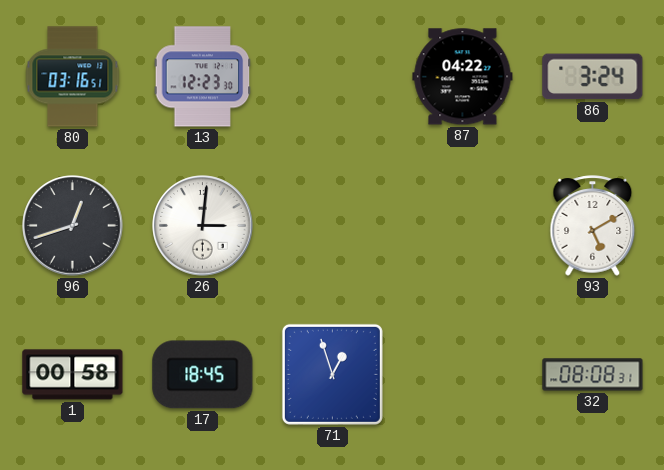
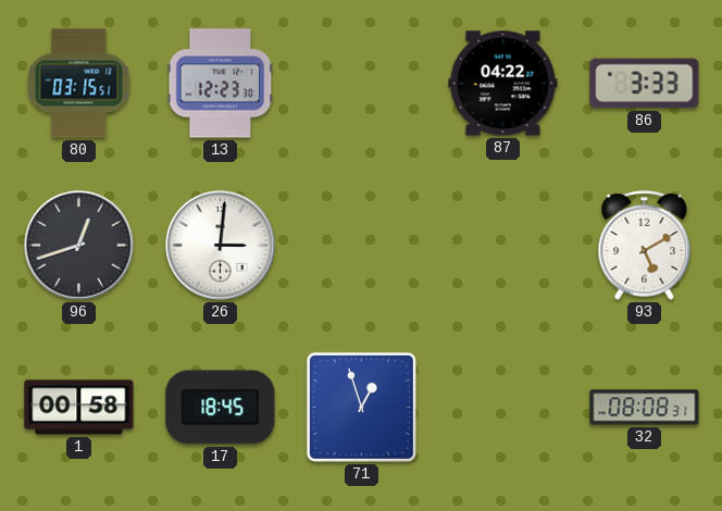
80: 03:16 -> 03:15
86: 3:24 -> 3:33
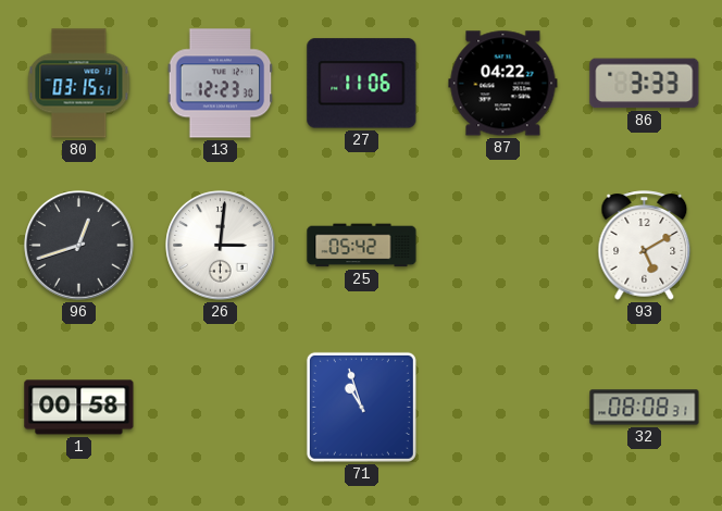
27: none -> 11:06
25: none -> 05:42
17: 18:45 -> none
71: 12:57 -> 10:57
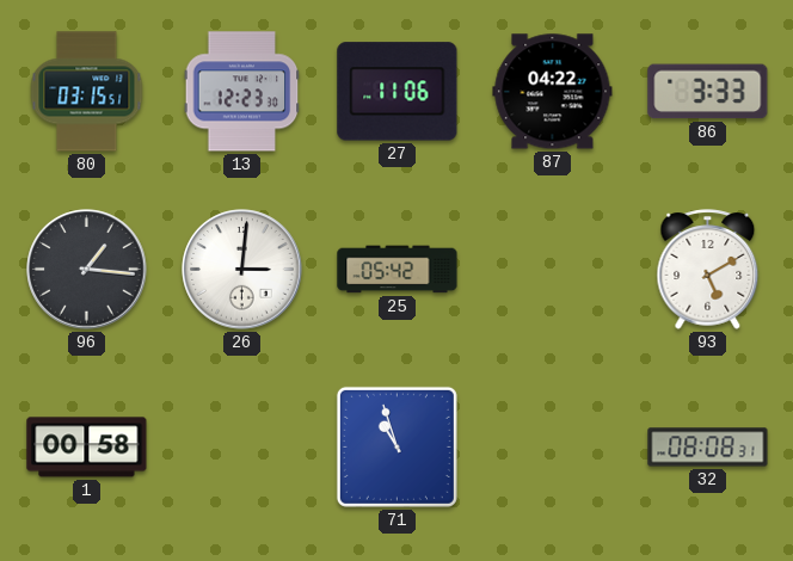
96: 12:42 -> 1:16
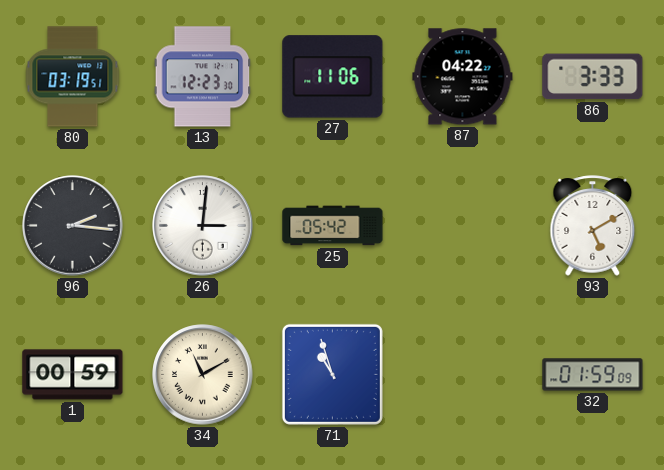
80: 03:15 -> 03:19
96: 1:16 -> 2:16
1: 00:58 -> 00:59
34: none -> 11:10
32: 08:08 -> 01:59
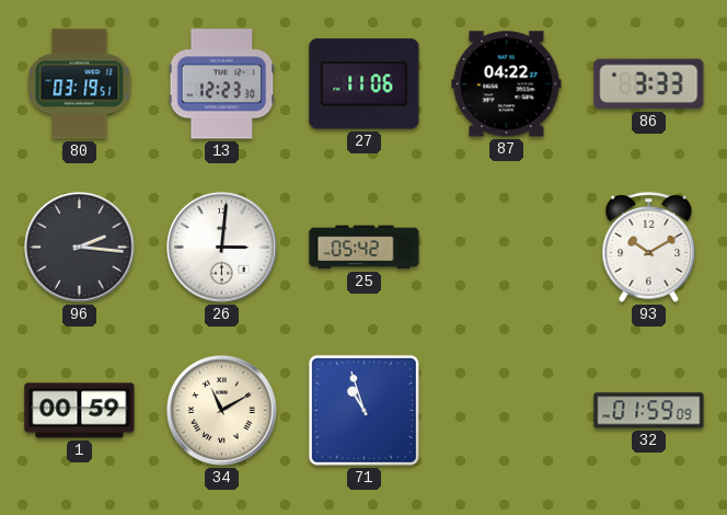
93: 5:10 -> 10:10
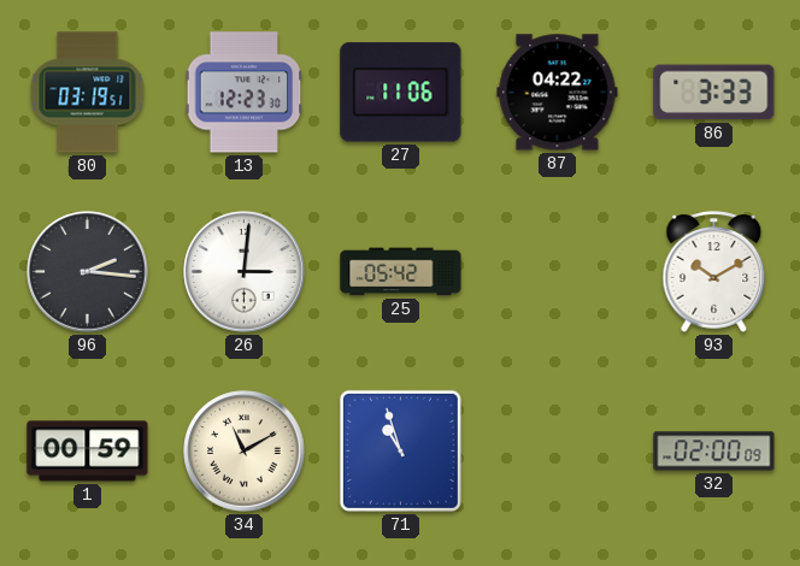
32: 01:59 -> 02:00
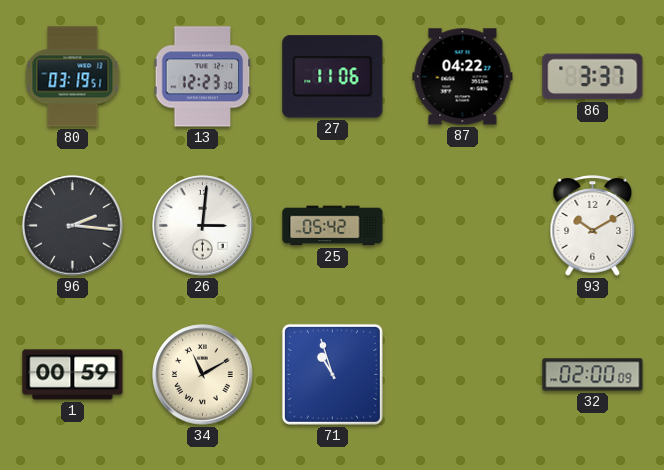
86: 3:33 -> 3:37
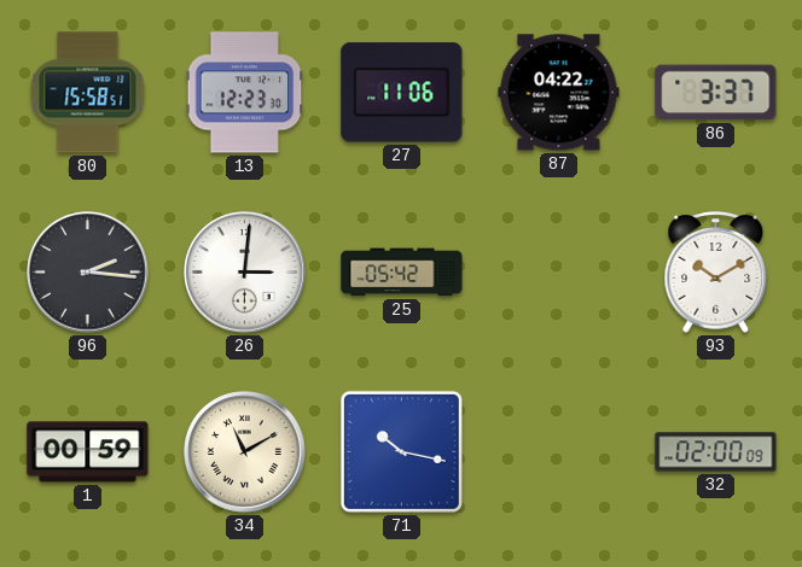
80: 03:19 -> 15:58
71: 10:57 -> 10:17
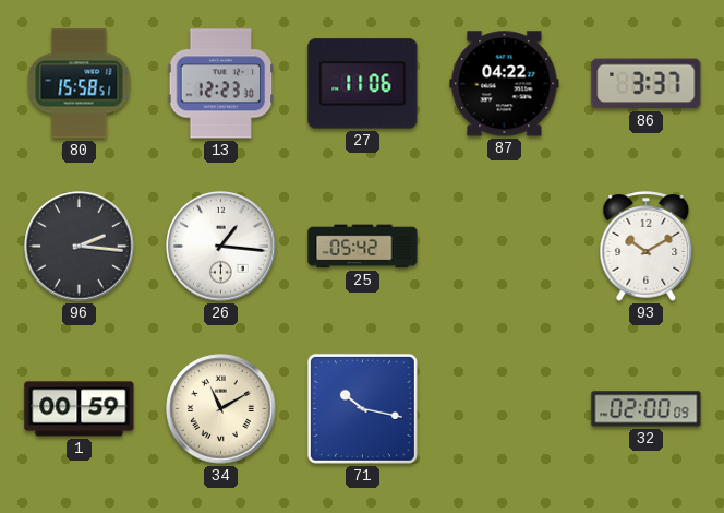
26: 3:01 -> 1:16
